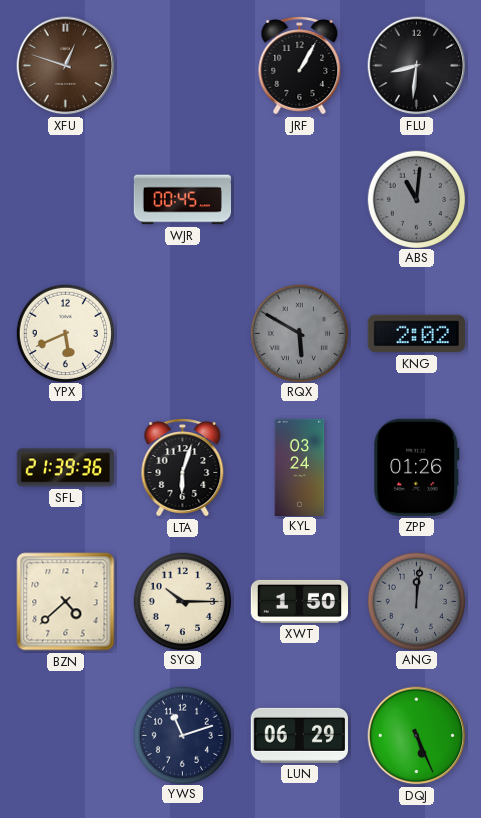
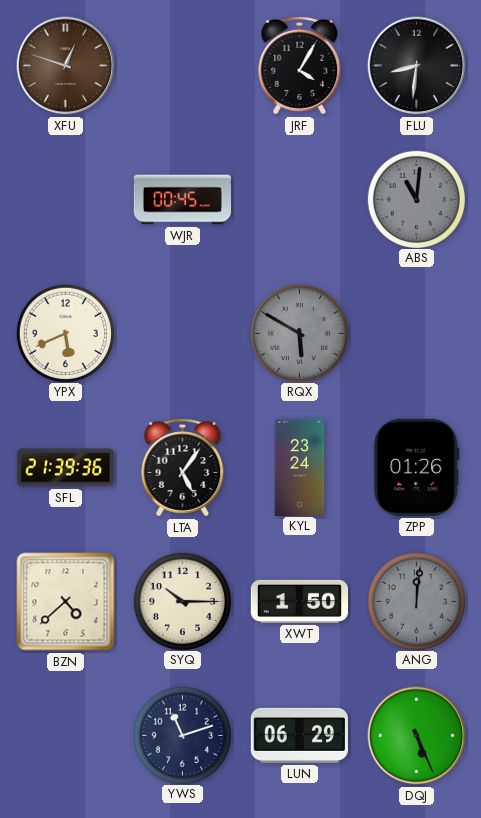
JRF: 1:05 -> 4:05
KNG: 2:02 -> none
LTA: 6:03 -> 5:06
KYL: 03:24 -> 23:24
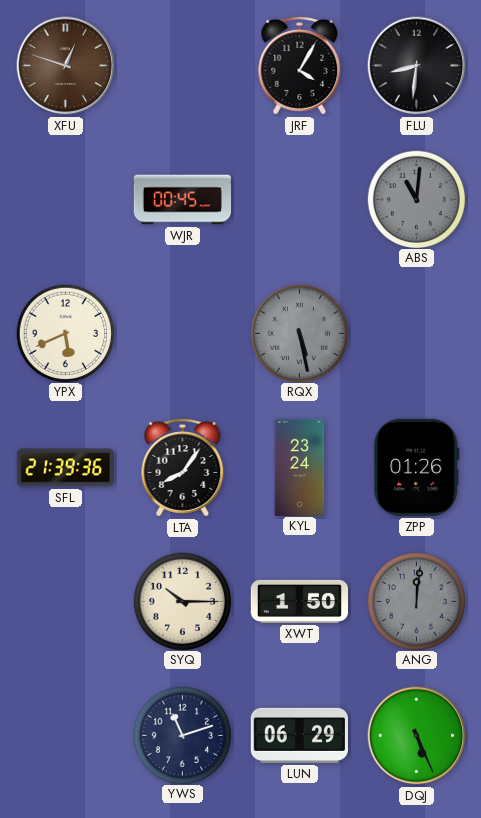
RQX: 5:50 -> 5:28
LTA: 5:06 -> 8:06
BZN: 4:38 -> none
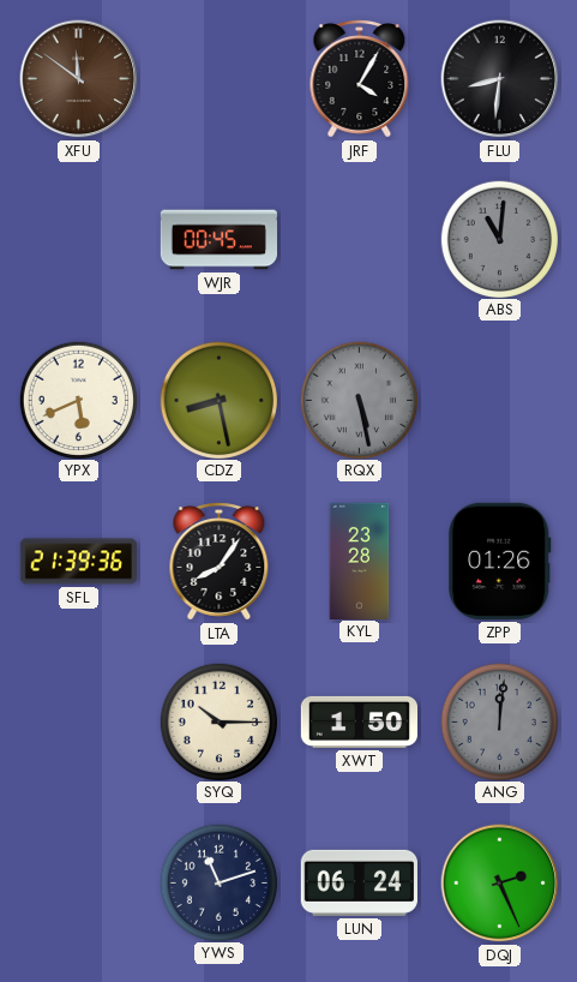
XFU: 12:48 -> 11:51
CDZ: none -> 8:28
KYL: 23:24 -> 23:28
LUN: 06:29 -> 06:24
DQJ: 5:26 -> 2:26
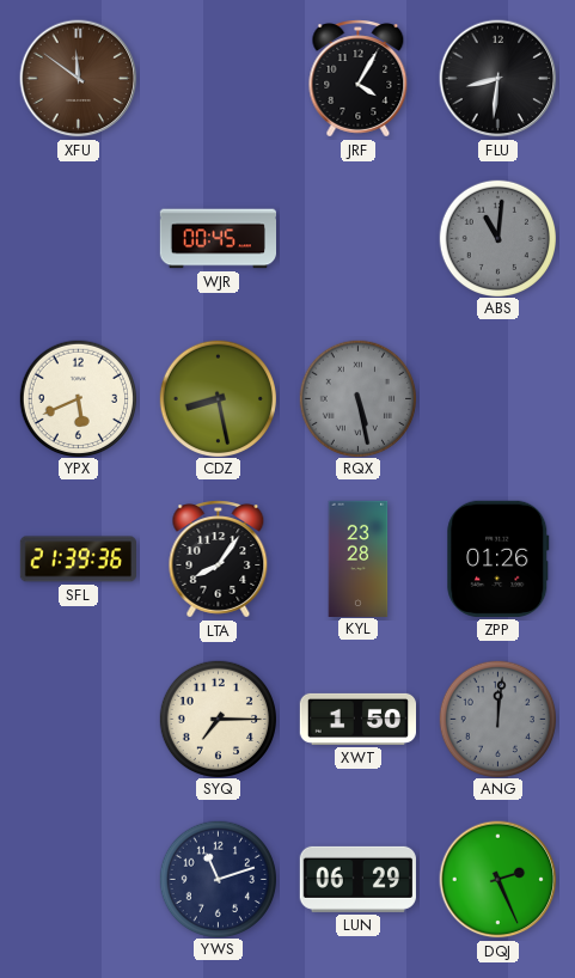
SYQ: 10:15 -> 7:15
LUN: 06:24 -> 06:29
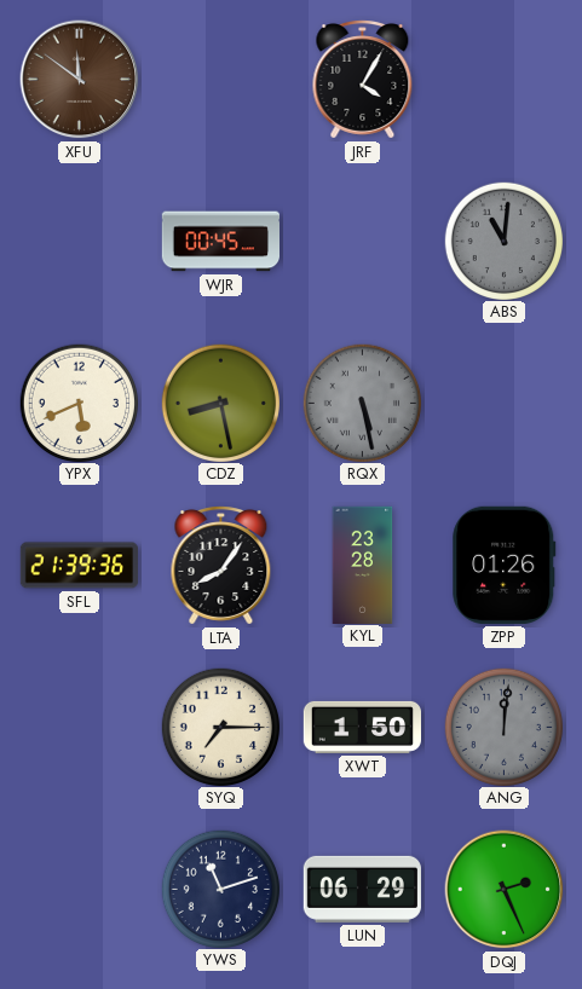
FLU: 8:31 -> none
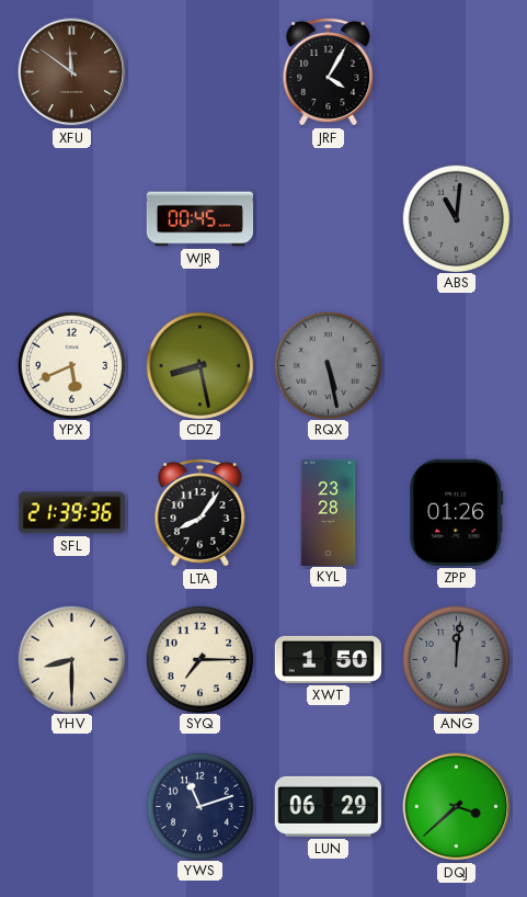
YHV: none -> 8:30
DQJ: 2:26 -> 3:38
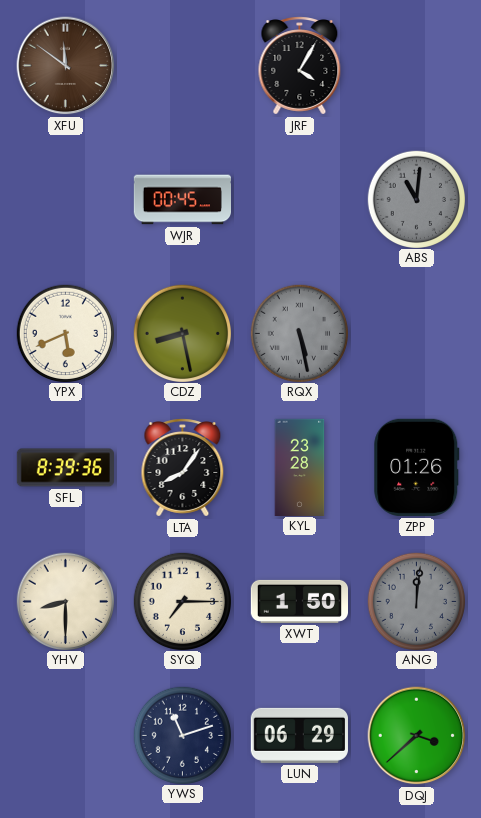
SFL: 21:39 -> 8:39
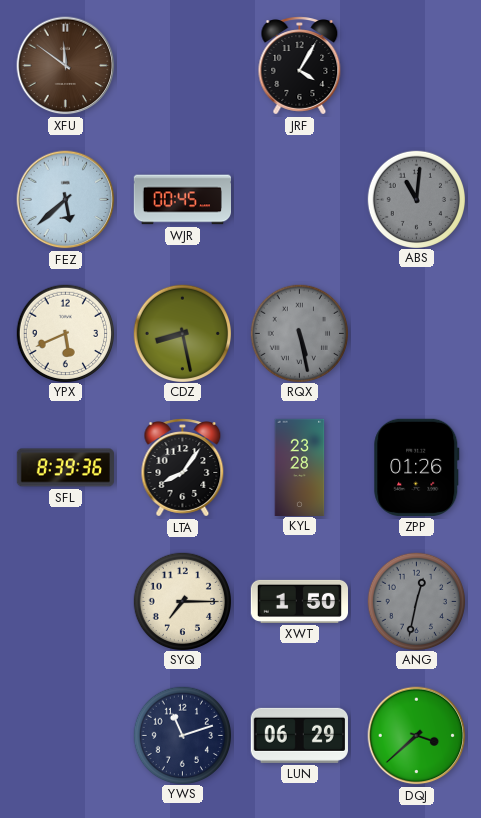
FEZ: none -> 5:38
YHV: 8:30 -> none
ANG: 12:01 -> 12:32
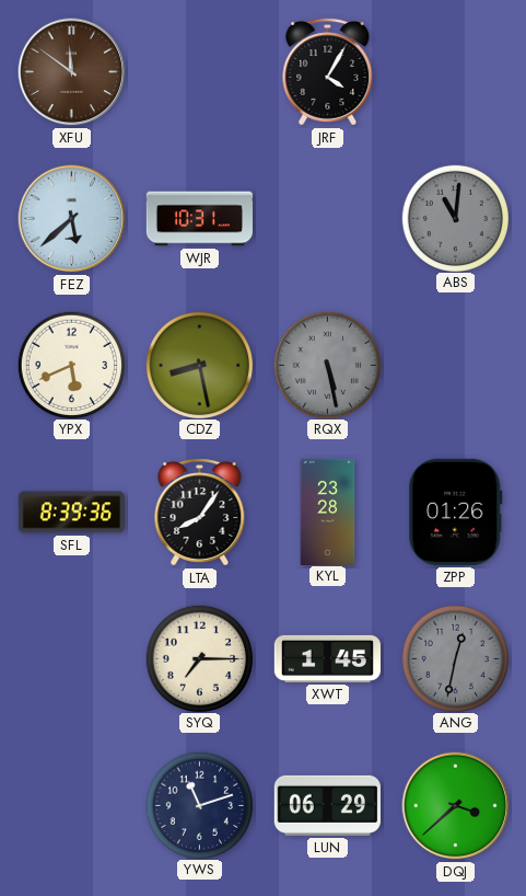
WJR: 00:45 -> 10:31
XWT: 1:50 -> 1:45
